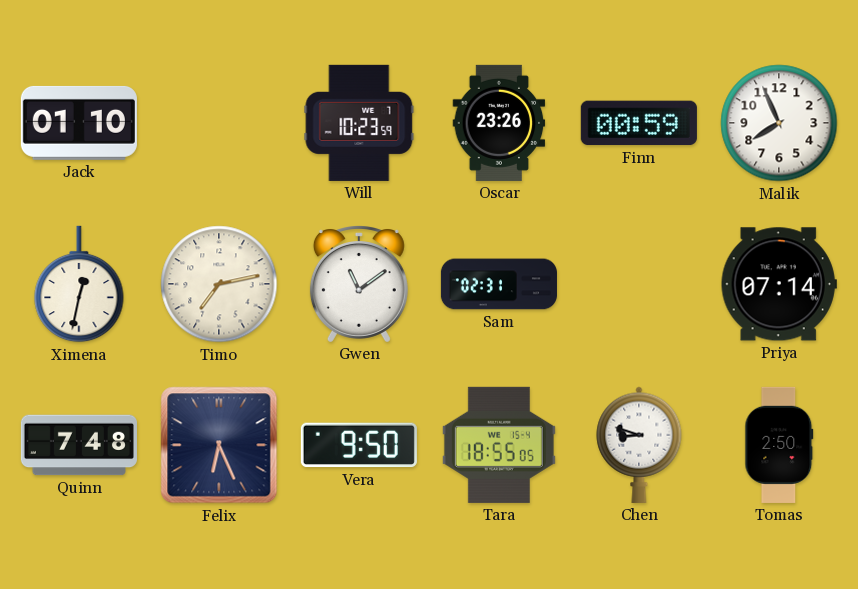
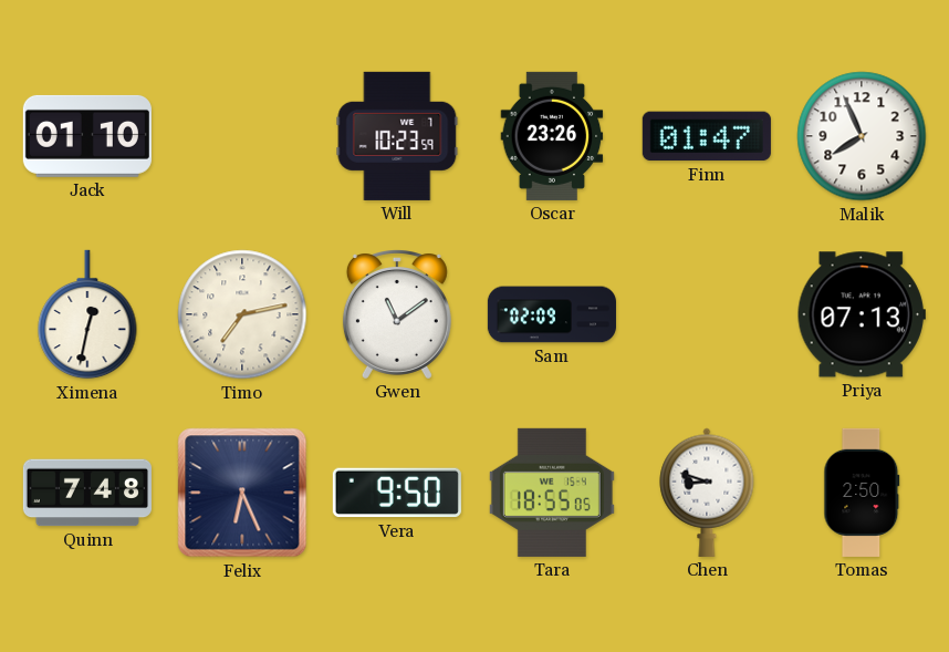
Finn: 00:59 -> 01:47
Sam: 02:31 -> 02:09
Priya: 07:14 -> 07:13
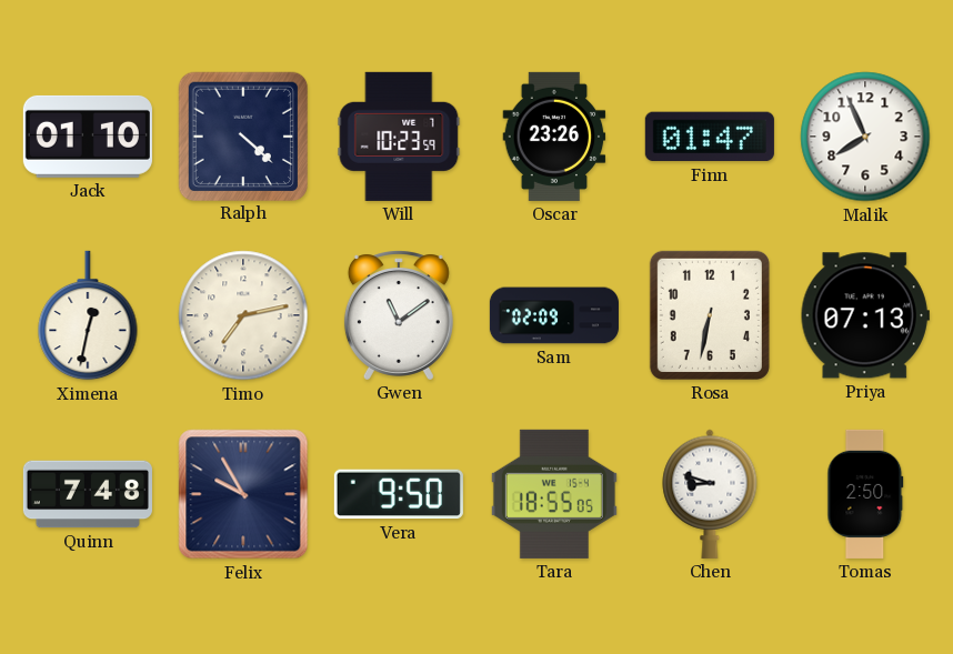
Ralph: none -> 4:22
Rosa: none -> 6:32
Felix: 6:26 -> 9:55
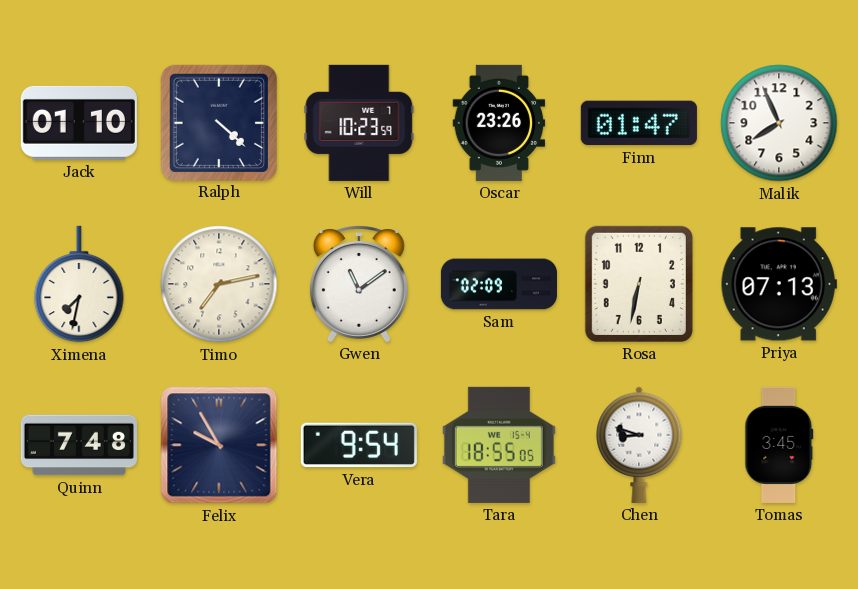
Ximena: 12:32 -> 7:32
Vera: 9:50 -> 9:54
Tomas: 2:50 -> 3:45
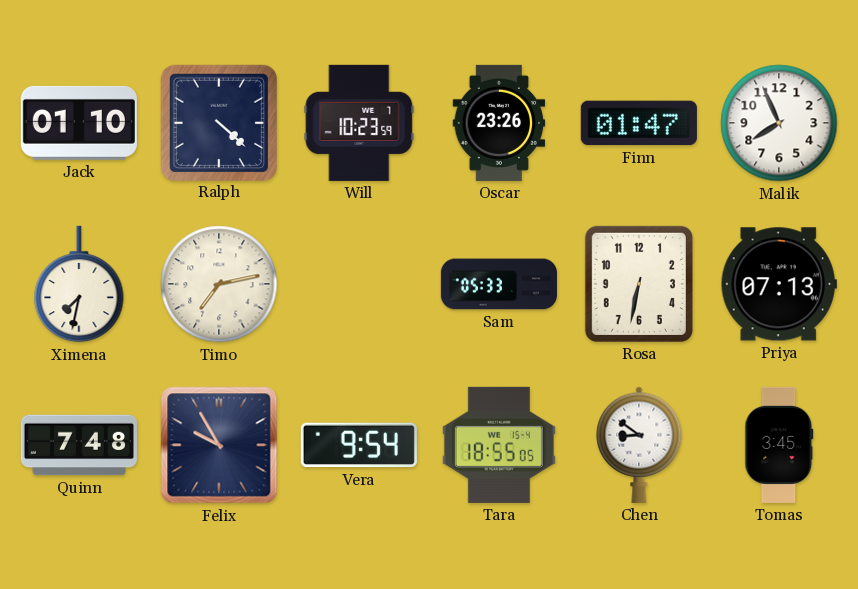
Gwen: 11:09 -> none
Sam: 02:09 -> 05:33
Chen: 8:48 -> 8:51
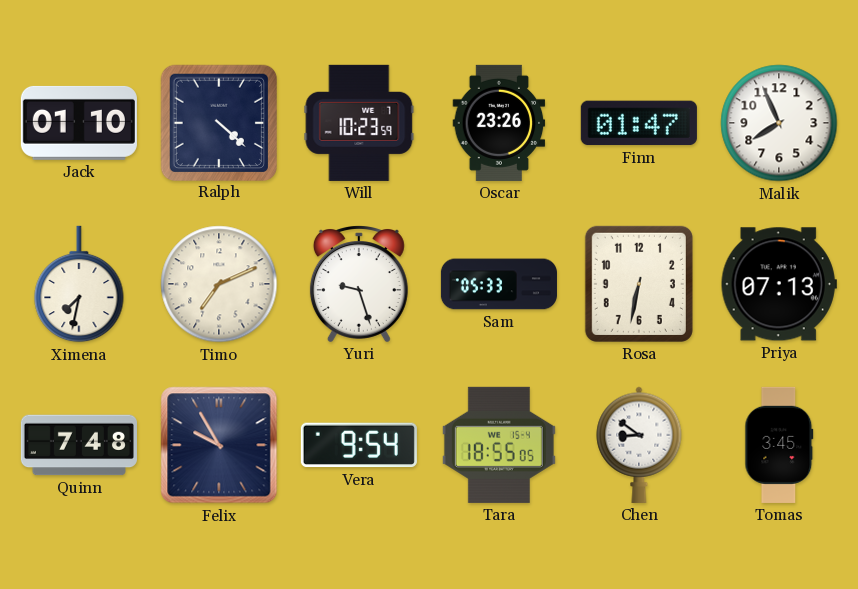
Timo: 7:13 -> 7:11
Yuri: none -> 9:27
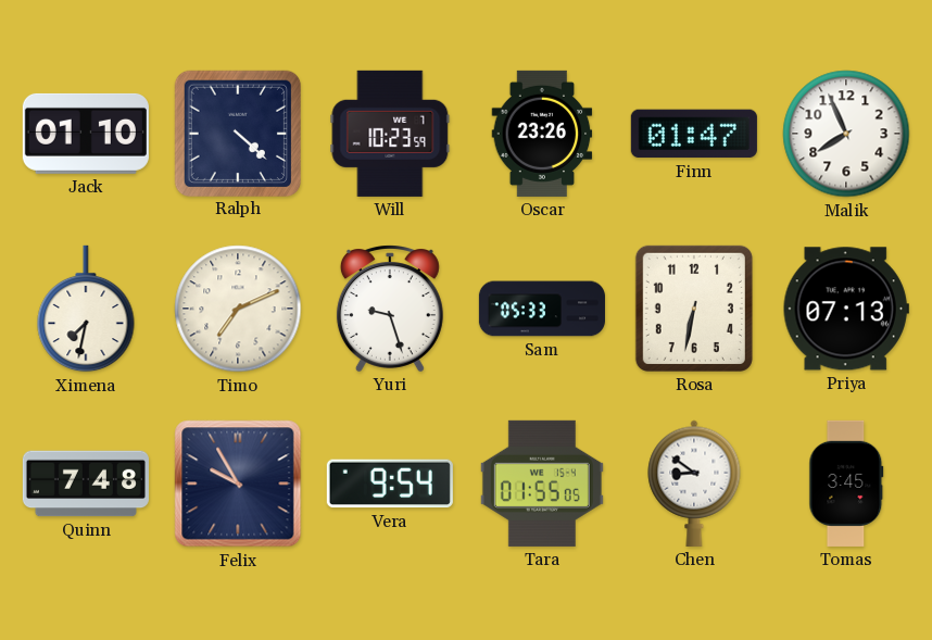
Tara: 18:55 -> 01:55
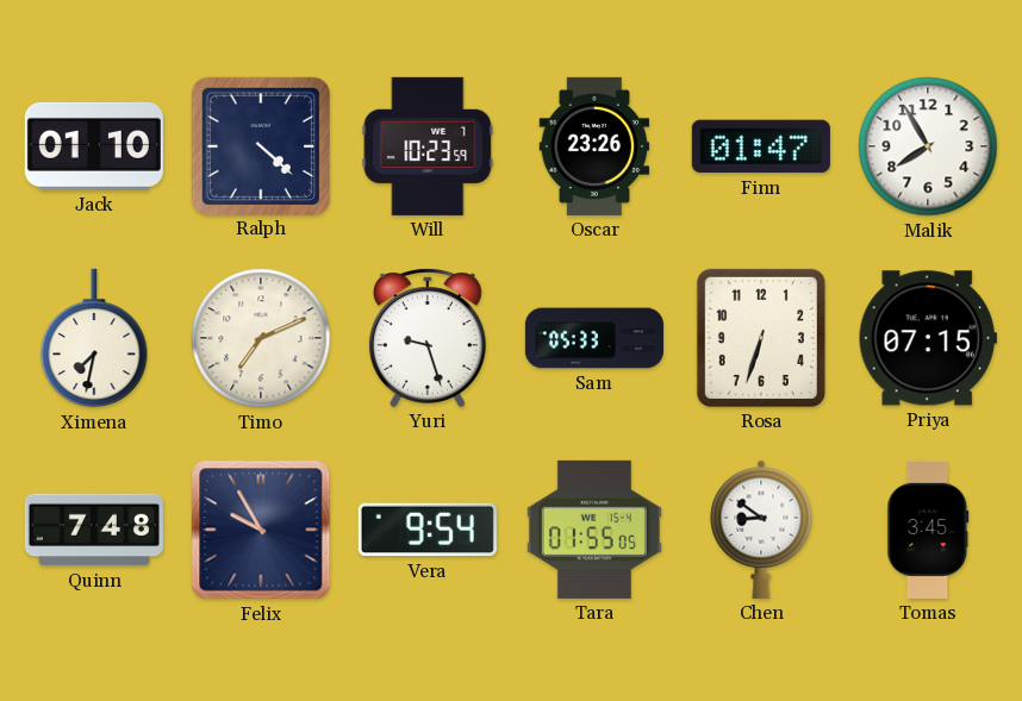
Malik: 7:56 -> 7:55
Rosa: 6:32 -> 6:33
Priya: 07:13 -> 07:15
